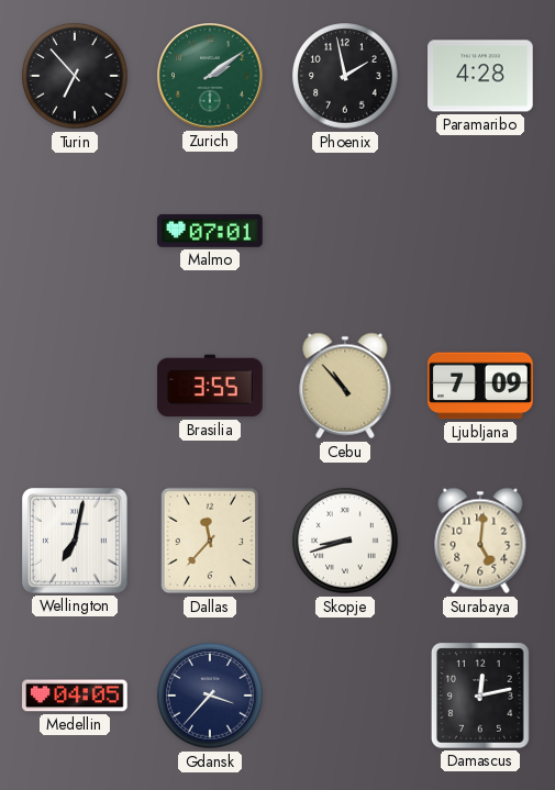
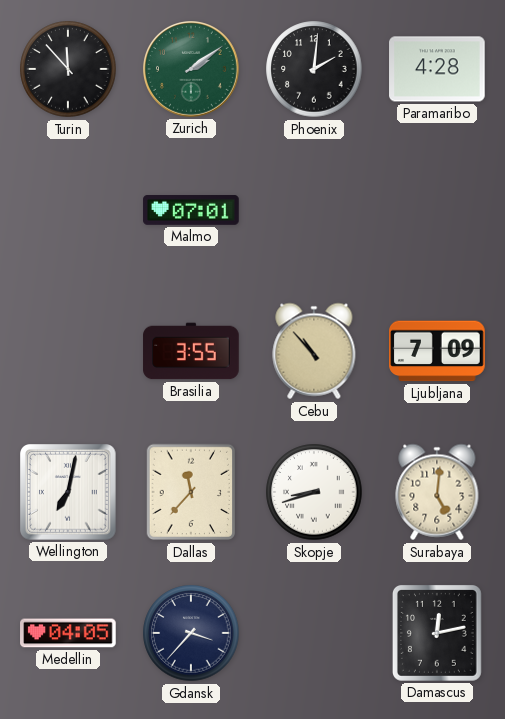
Turin: 6:53 -> 11:53
Phoenix: 1:58 -> 2:01
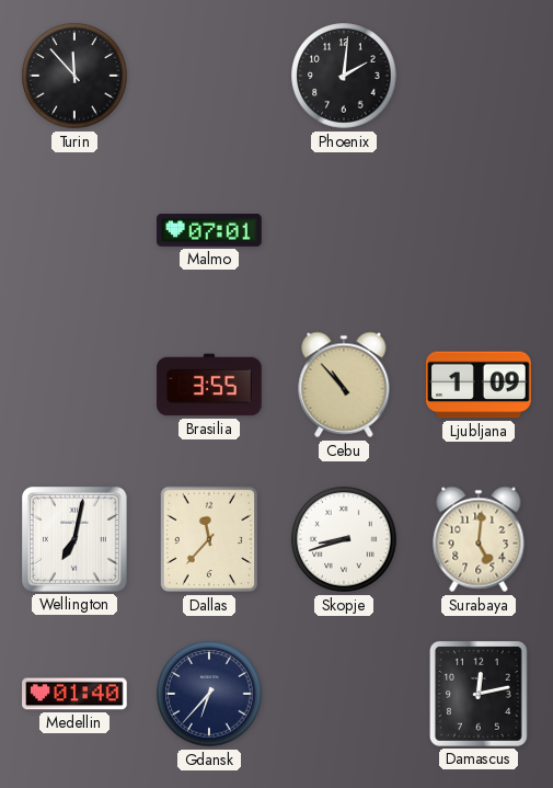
Zurich: 2:09 -> none
Paramaribo: 4:28 -> none
Ljubljana: 7:09 -> 1:09
Medellin: 04:05 -> 01:40
Gdansk: 3:37 -> 6:37
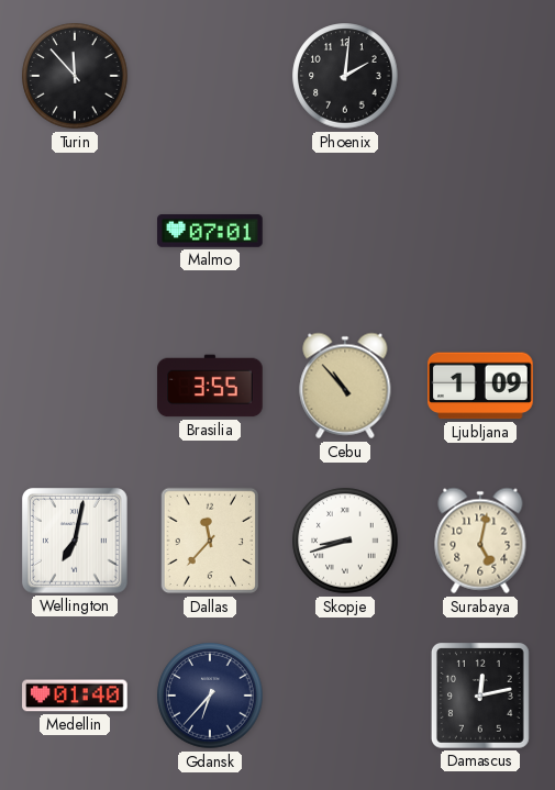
Surabaya: 5:01 -> 5:02
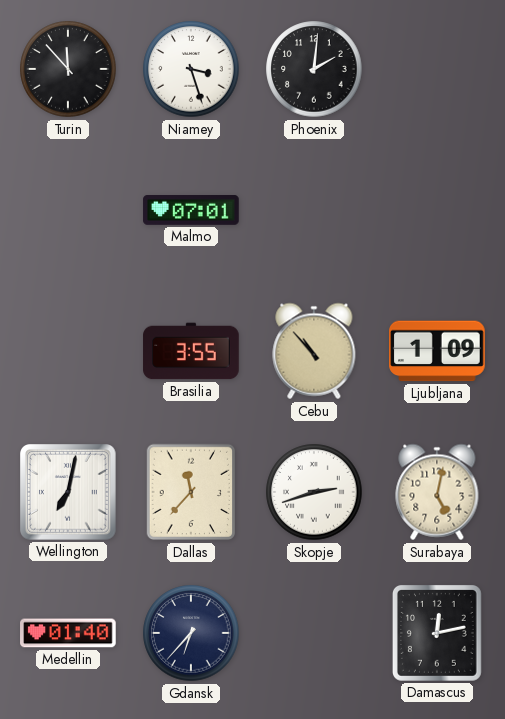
Niamey: none -> 3:27
Skopje: 8:42 -> 2:42
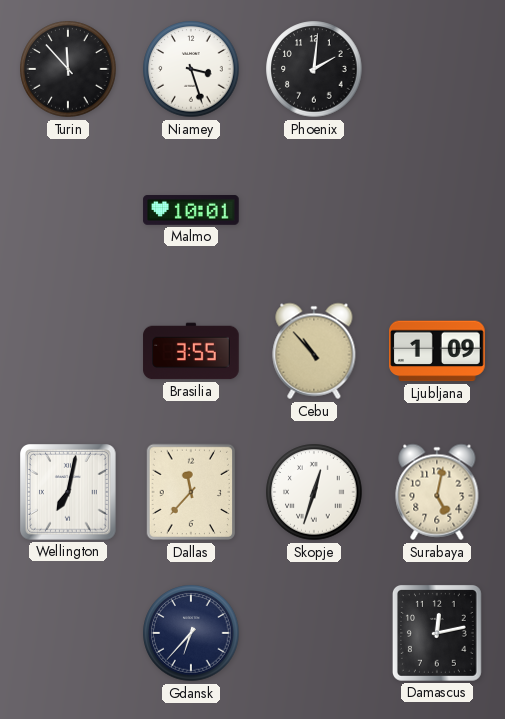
Malmo: 07:01 -> 10:01
Skopje: 2:42 -> 12:33
Medellin: 01:40 -> none
